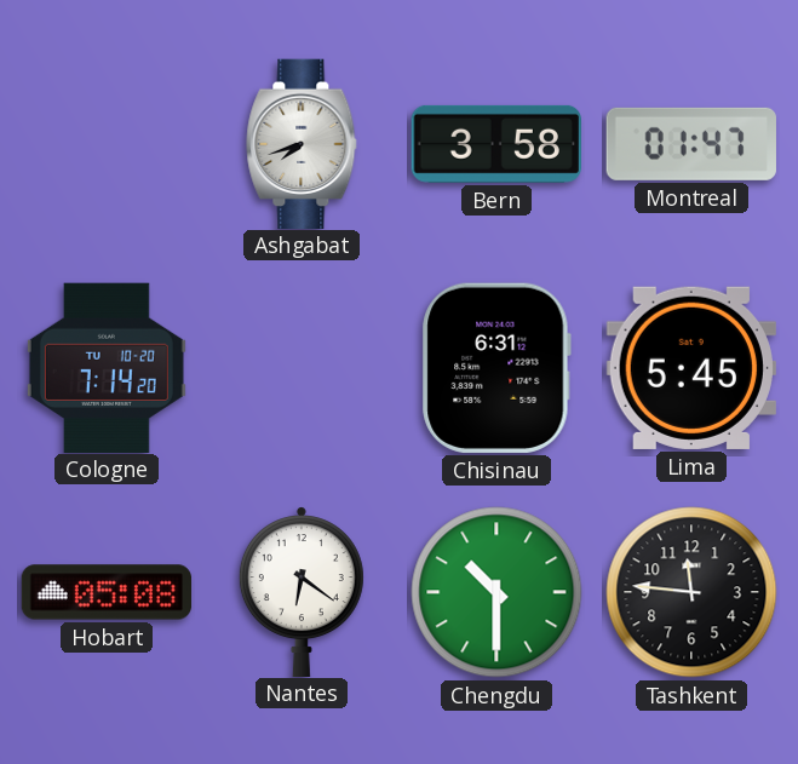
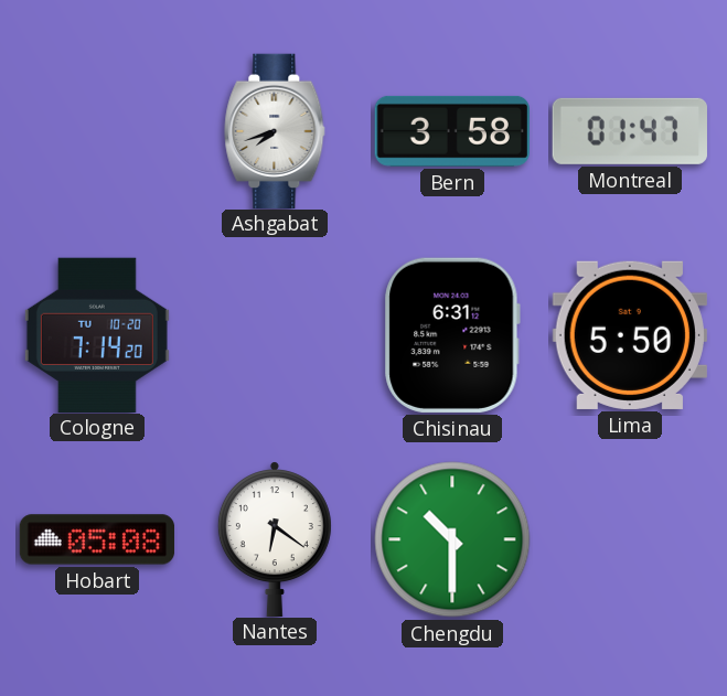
Lima: 5:45 -> 5:50
Tashkent: 11:46 -> none
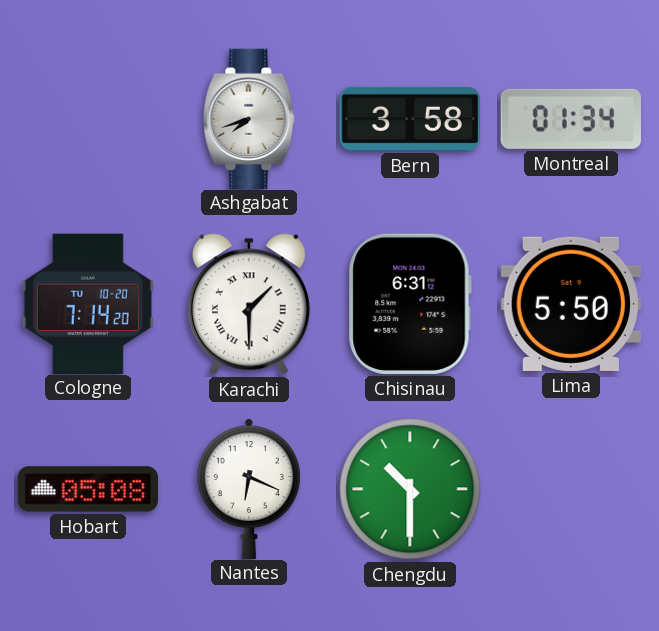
Montreal: 01:47 -> 01:34
Karachi: none -> 1:30
Nantes: 6:21 -> 6:19
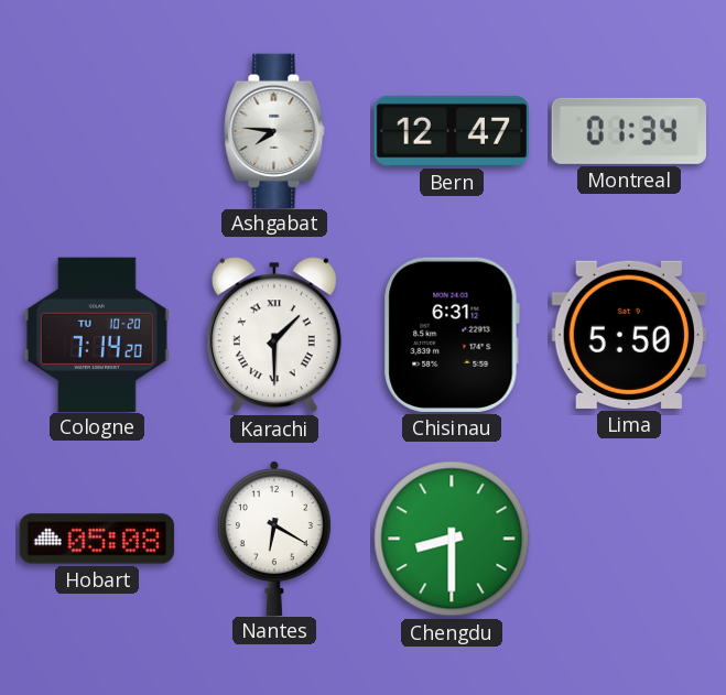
Ashgabat: 7:42 -> 7:46
Bern: 3:58 -> 12:47
Nantes: 6:19 -> 6:20
Chengdu: 10:30 -> 8:30
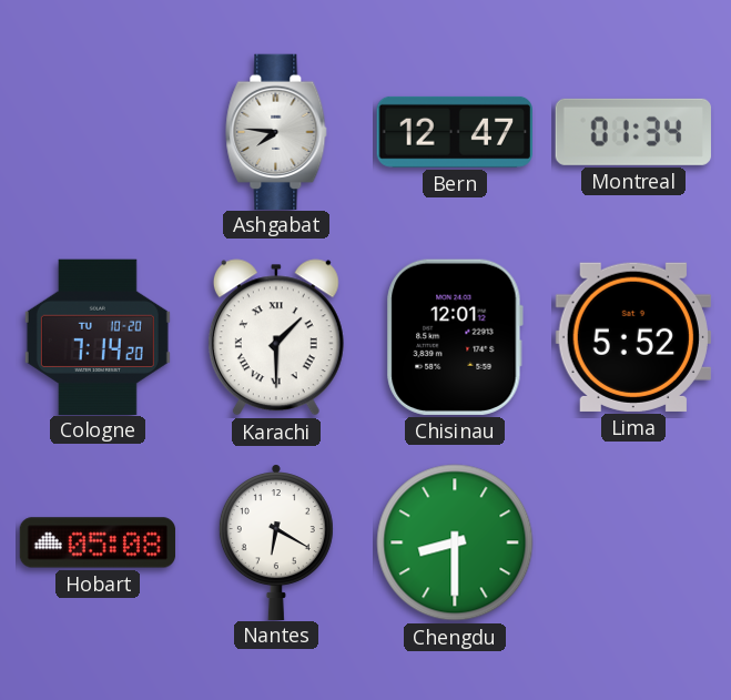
Chisinau: 6:31 -> 12:01
Lima: 5:50 -> 5:52
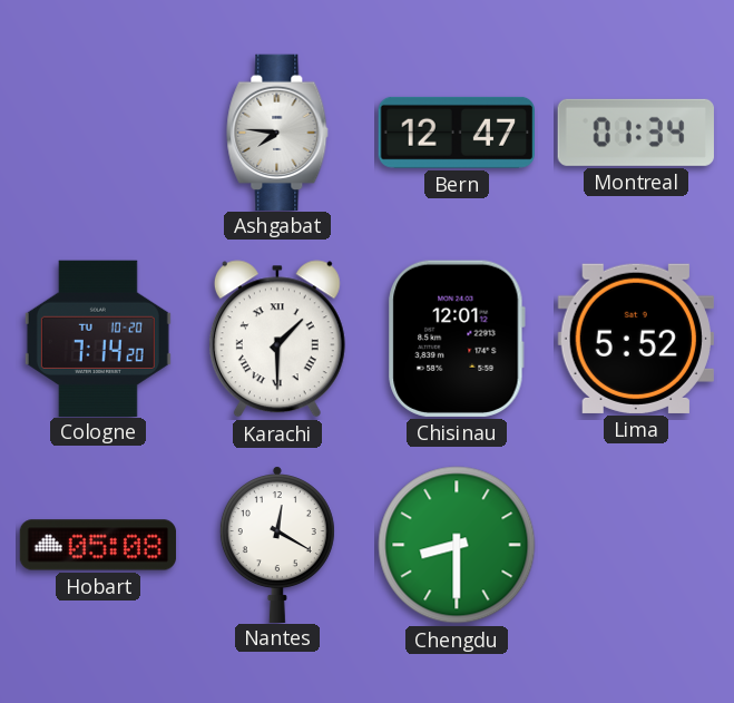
Nantes: 6:20 -> 12:20
